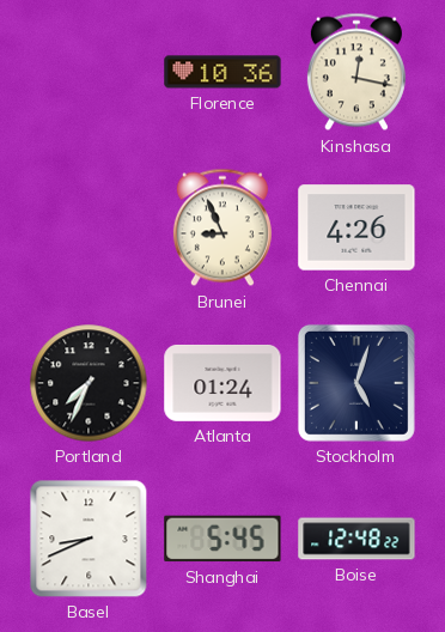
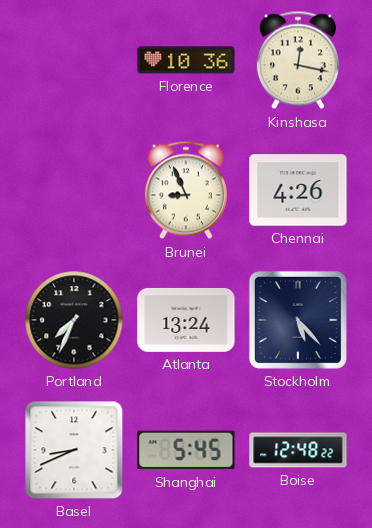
Atlanta: 01:24 -> 13:24
Stockholm: 5:03 -> 5:23
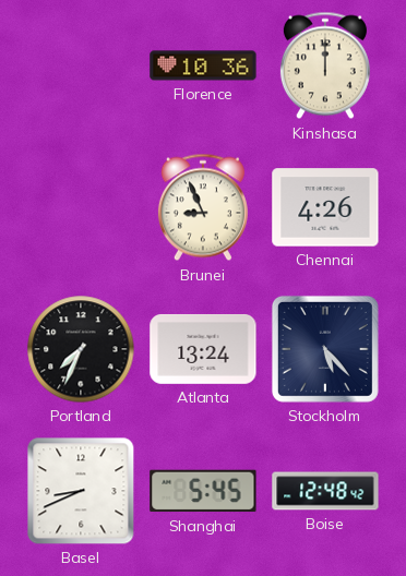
Kinshasa: 12:17 -> 12:00
Boise: 12:48:22 -> 12:48:42
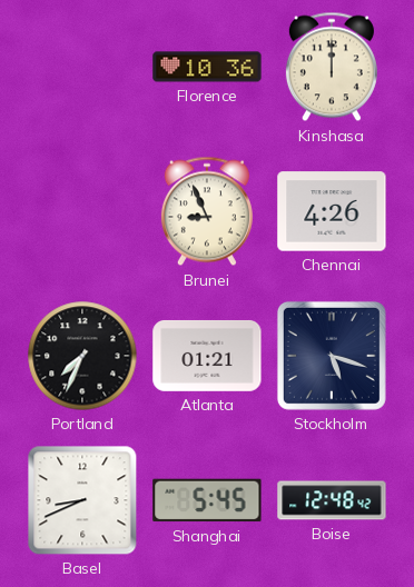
Atlanta: 13:24 -> 01:21
Stockholm: 5:23 -> 5:18
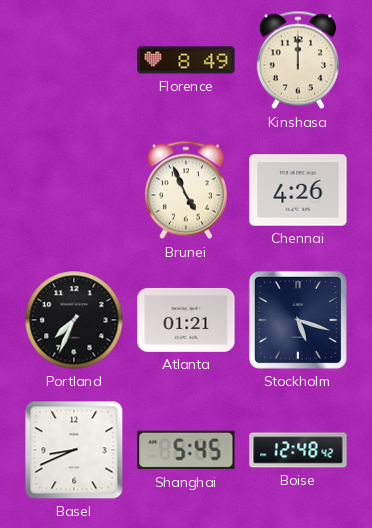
Florence: 10:36 -> 8:49
Brunei: 8:56 -> 4:56
